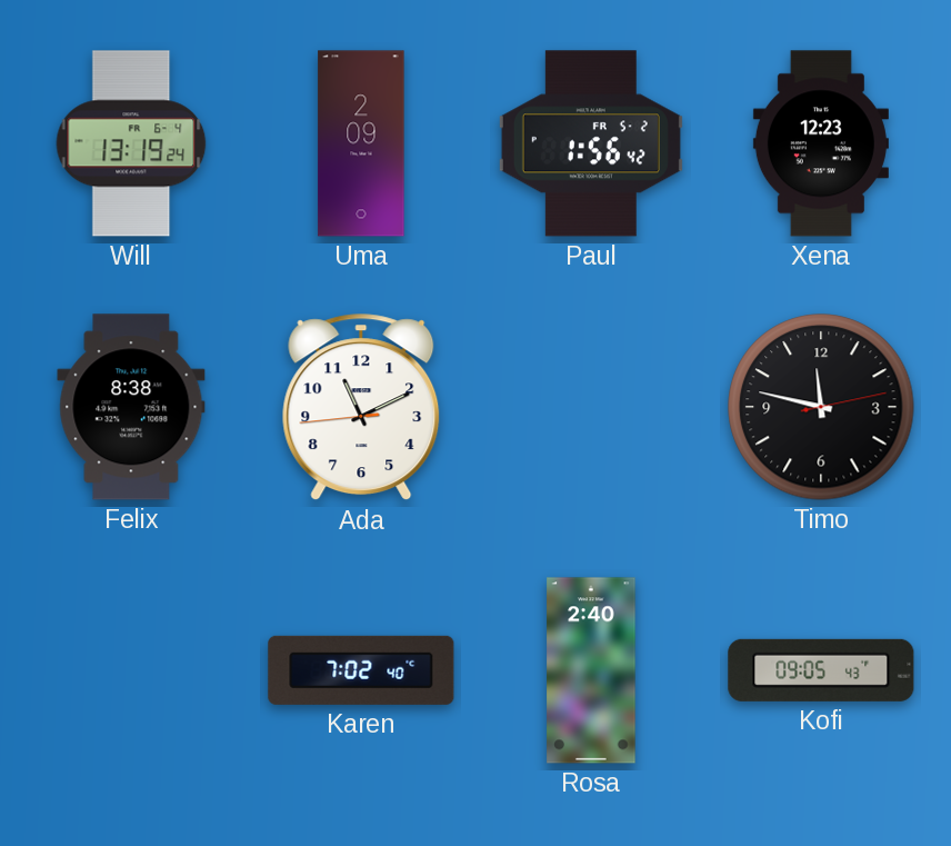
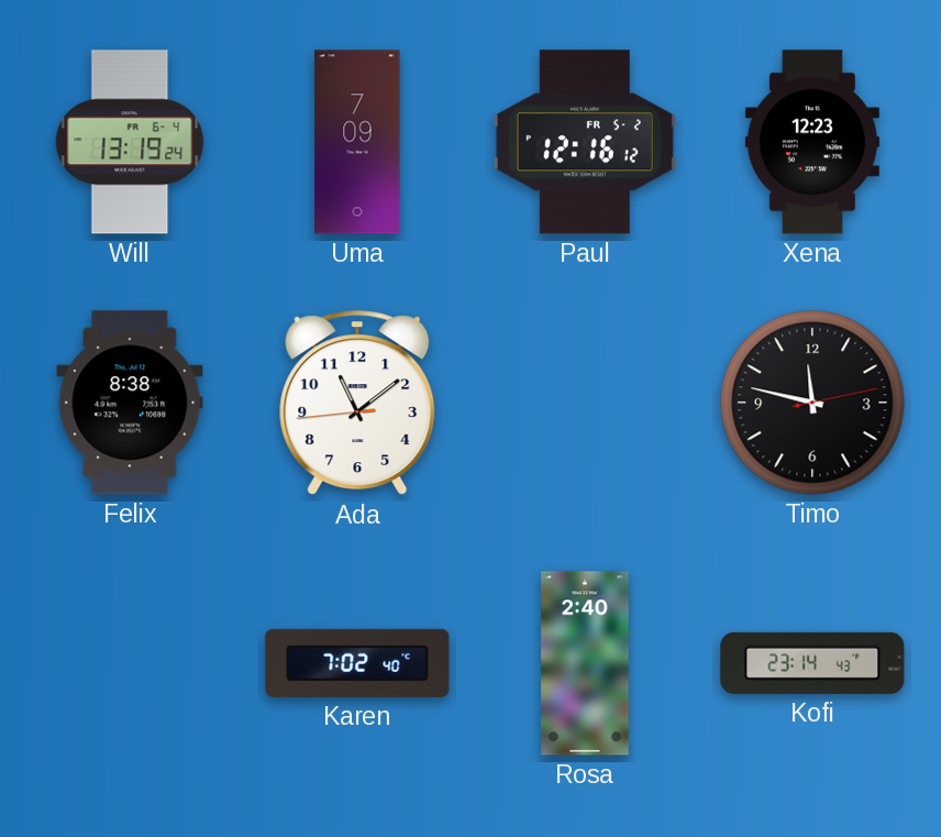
Uma: 2:09 -> 7:09
Paul: 1:56 -> 12:16
Ada: 11:10 -> 11:08
Kofi: 09:05 -> 23:14
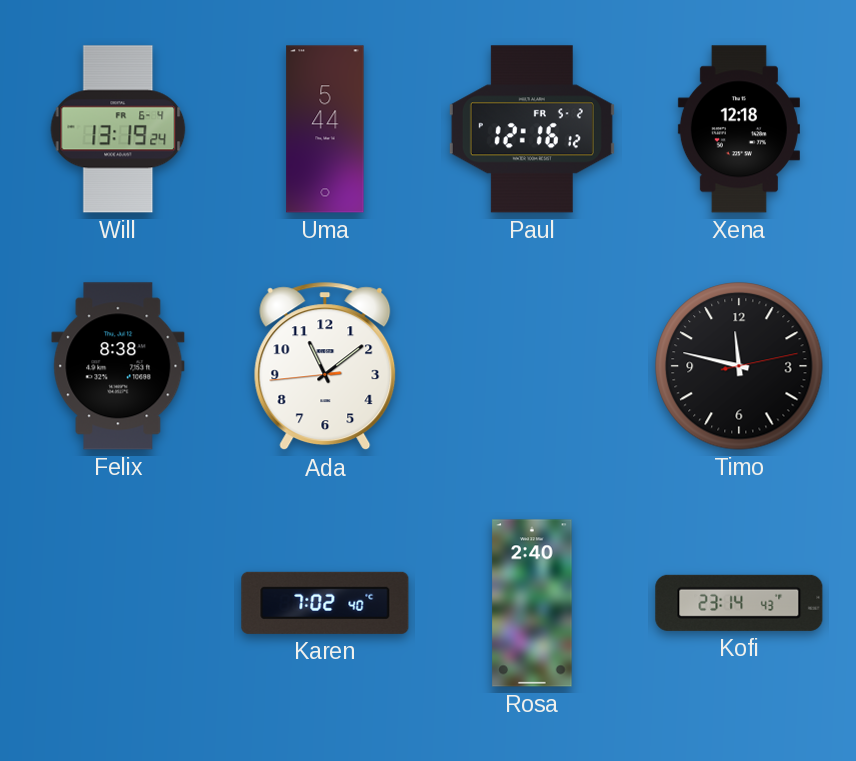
Uma: 7:09 -> 5:44
Xena: 12:23 -> 12:18
